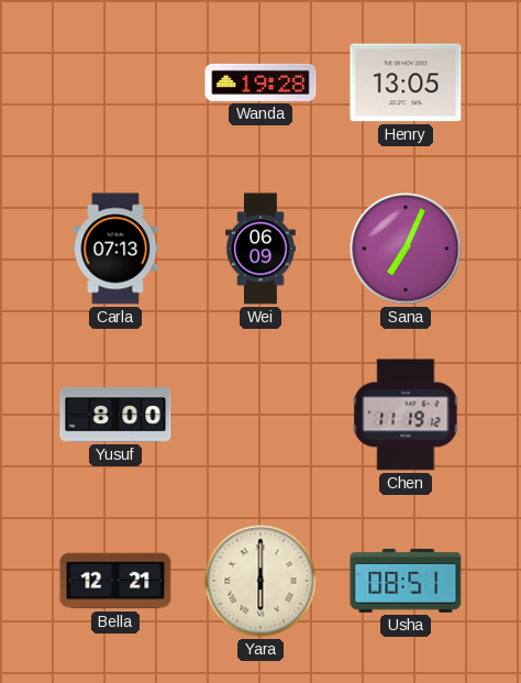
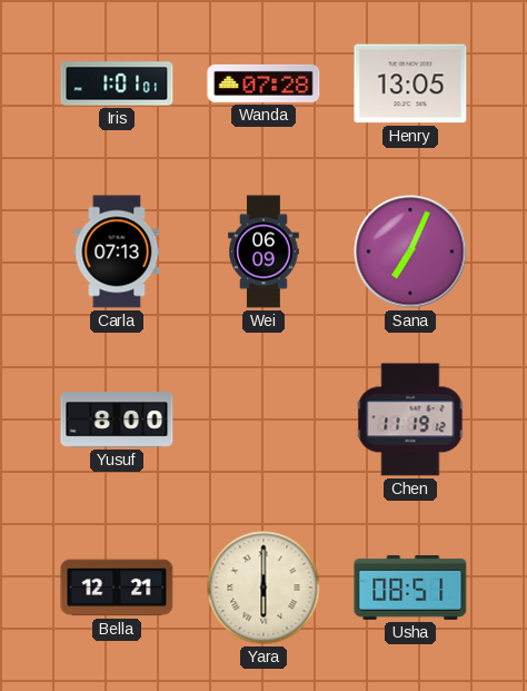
Iris: none -> 1:01
Wanda: 19:28 -> 07:28
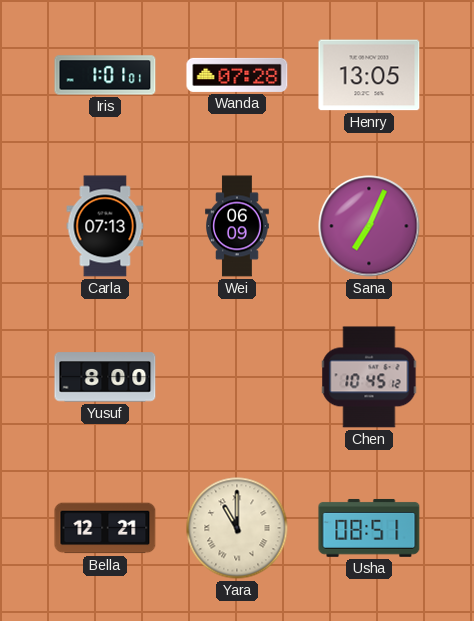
Chen: 11:19 -> 10:45
Yara: 6:00 -> 11:00
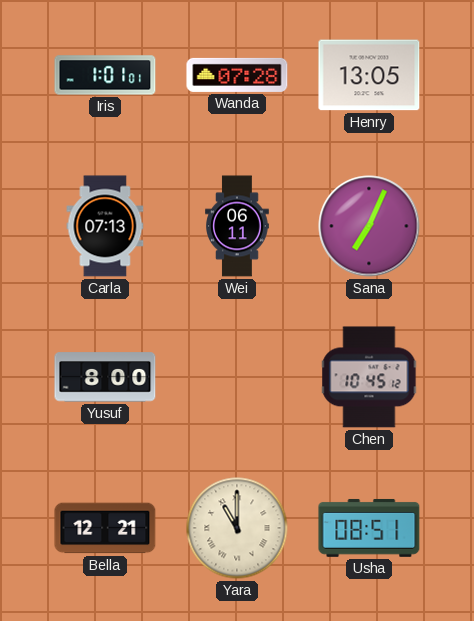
Wei: 06:09 -> 06:11
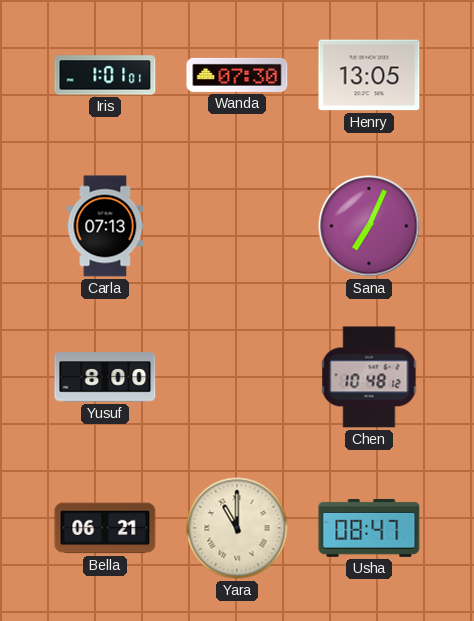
Wanda: 07:28 -> 07:30
Wei: 06:11 -> none
Chen: 10:45 -> 10:48
Bella: 12:21 -> 06:21
Usha: 08:51 -> 08:47
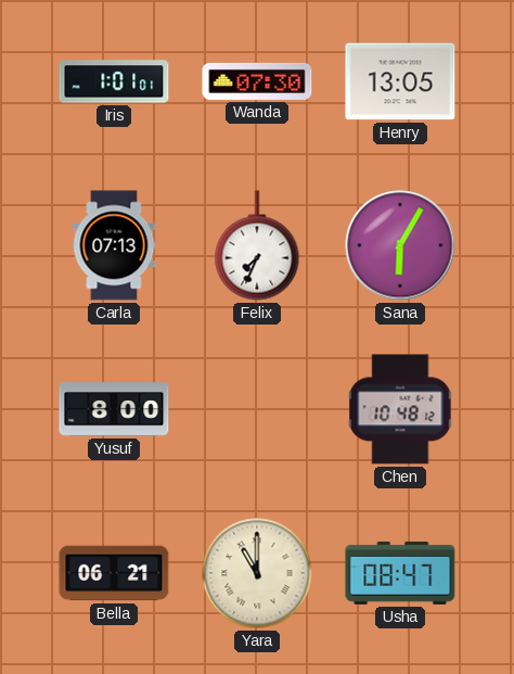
Felix: none -> 7:34
Sana: 7:04 -> 6:05
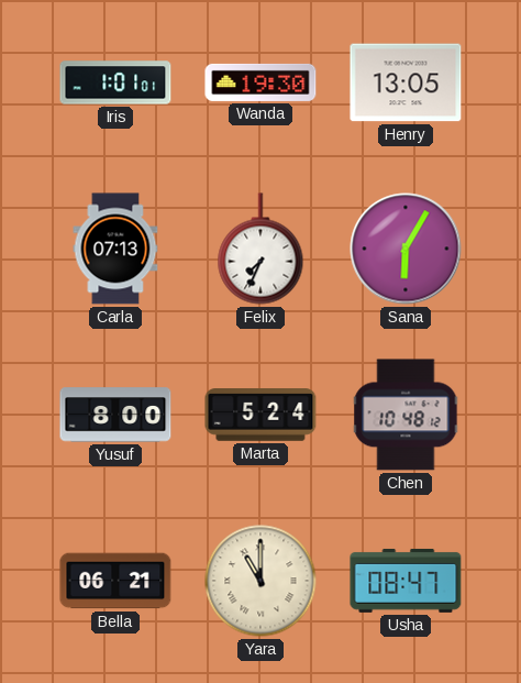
Wanda: 07:30 -> 19:30
Marta: none -> 5:24
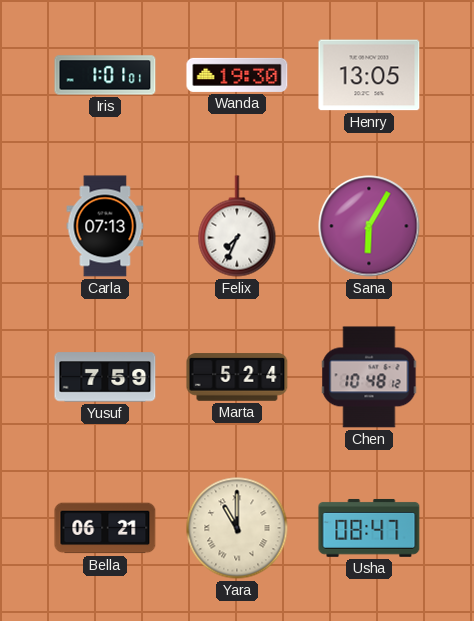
Yusuf: 8:00 -> 7:59
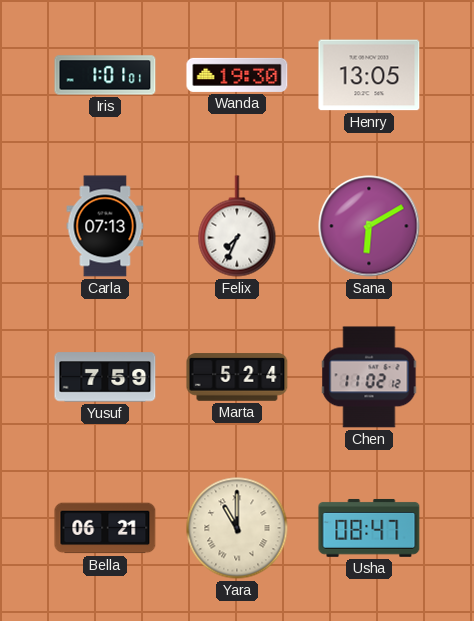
Sana: 6:05 -> 6:10
Chen: 10:48 -> 11:02
